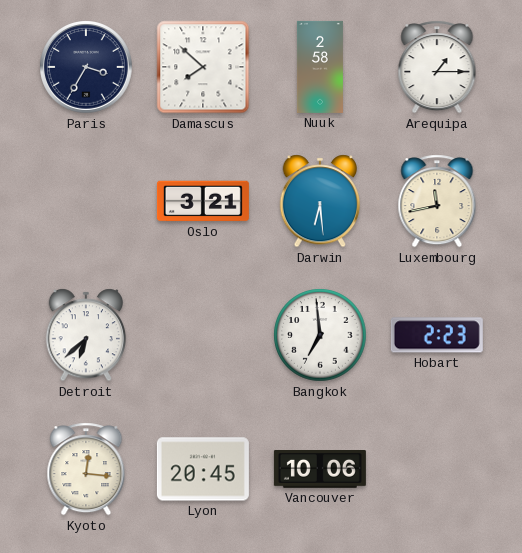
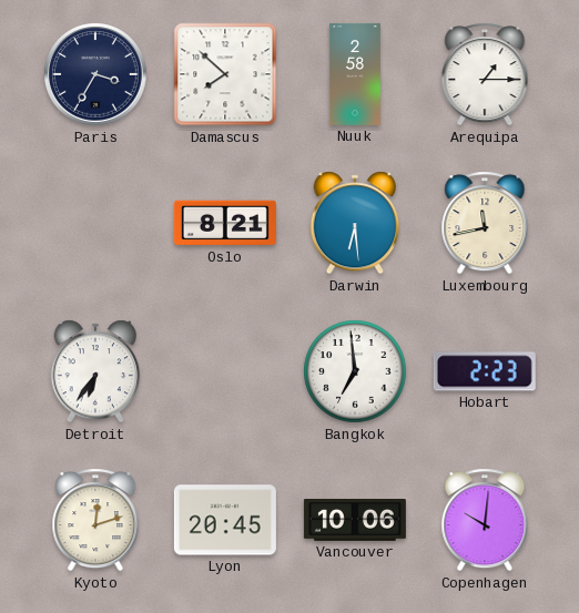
Oslo: 3:21 -> 8:21
Detroit: 6:38 -> 6:36
Kyoto: 12:16 -> 12:12
Copenhagen: none -> 10:01
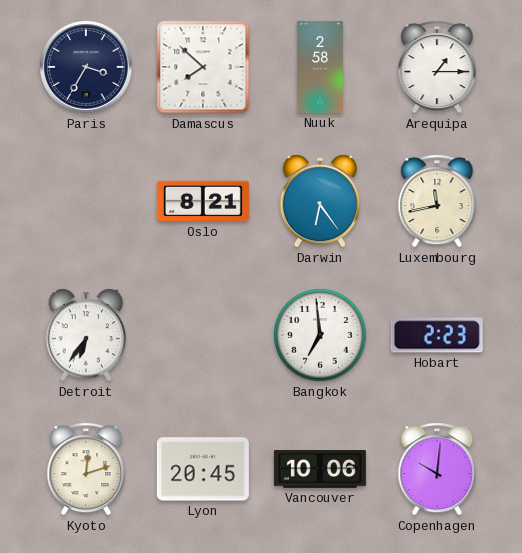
Darwin: 6:29 -> 6:24
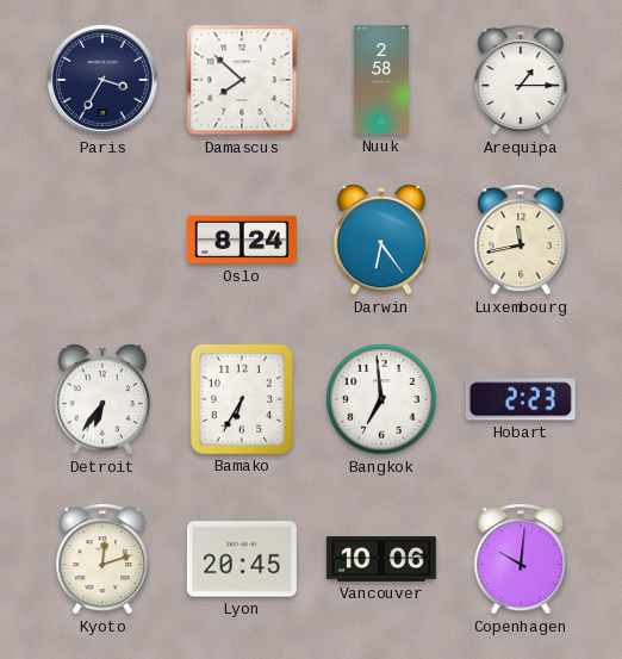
Oslo: 8:21 -> 8:24
Bamako: none -> 6:35
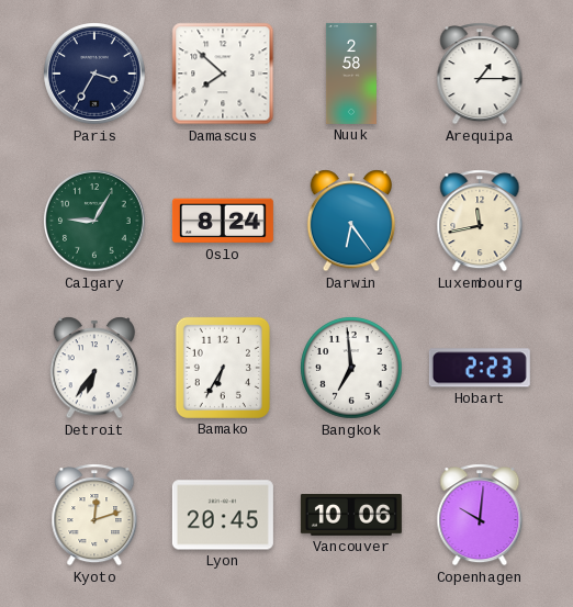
Calgary: none -> 9:05
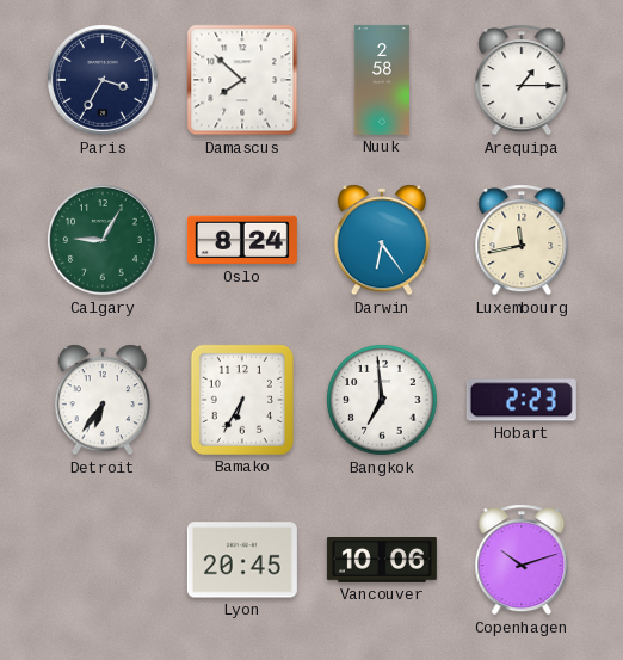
Kyoto: 12:12 -> none
Copenhagen: 10:01 -> 10:12
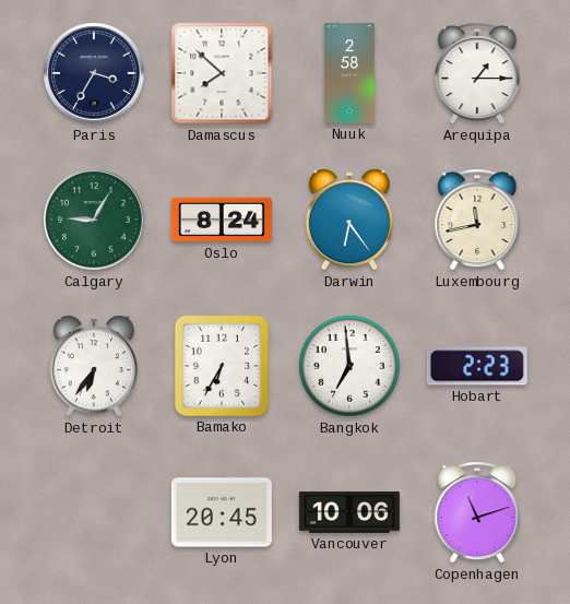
Copenhagen: 10:12 -> 11:12
